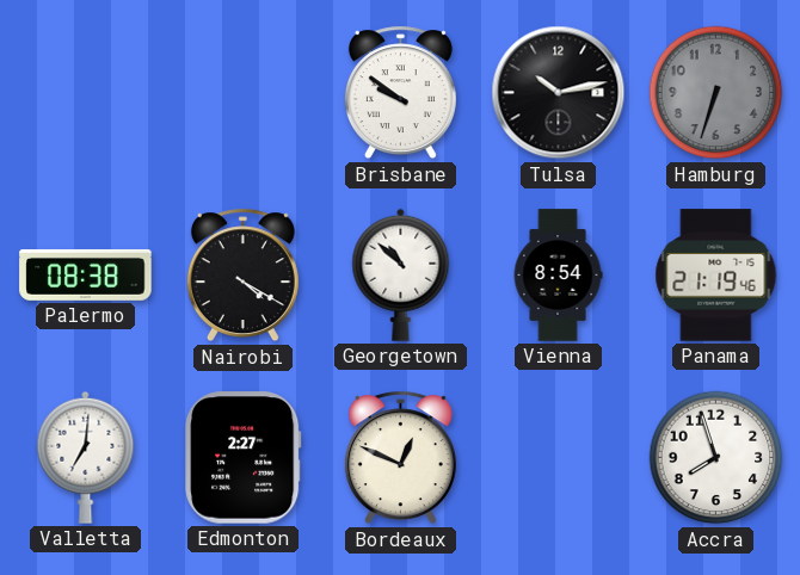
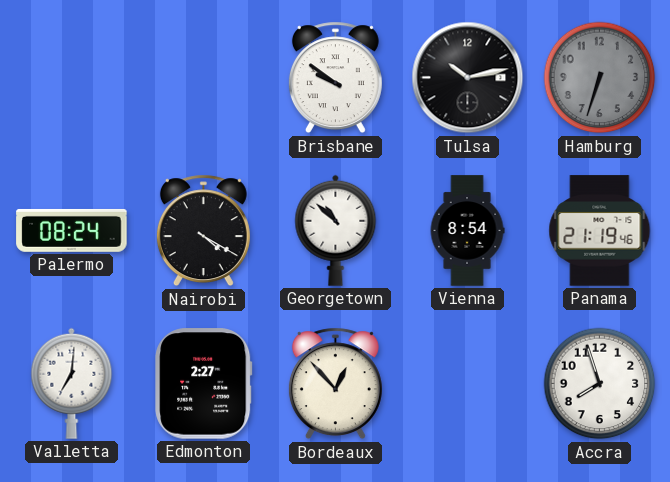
Palermo: 08:38 -> 08:24
Bordeaux: 12:49 -> 12:53
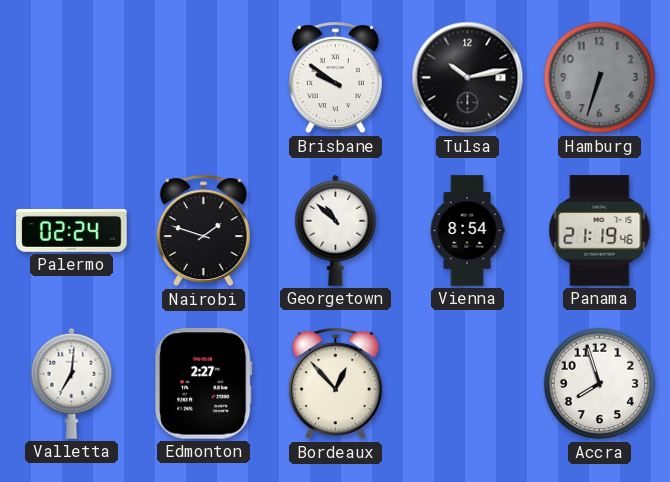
Palermo: 08:24 -> 02:24
Nairobi: 4:20 -> 1:48
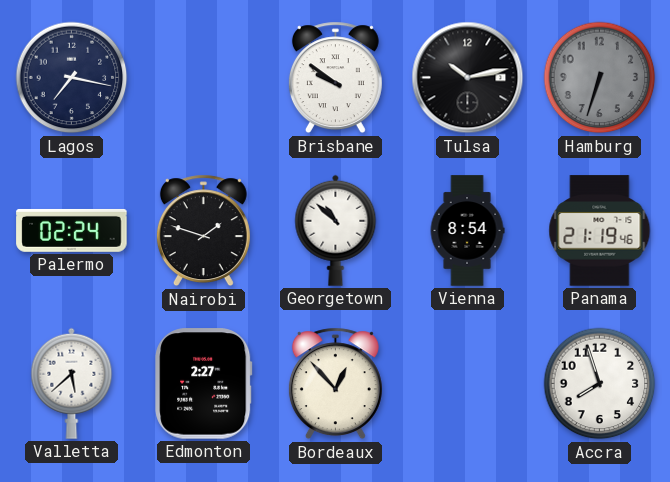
Lagos: none -> 7:17
Valletta: 7:01 -> 5:38
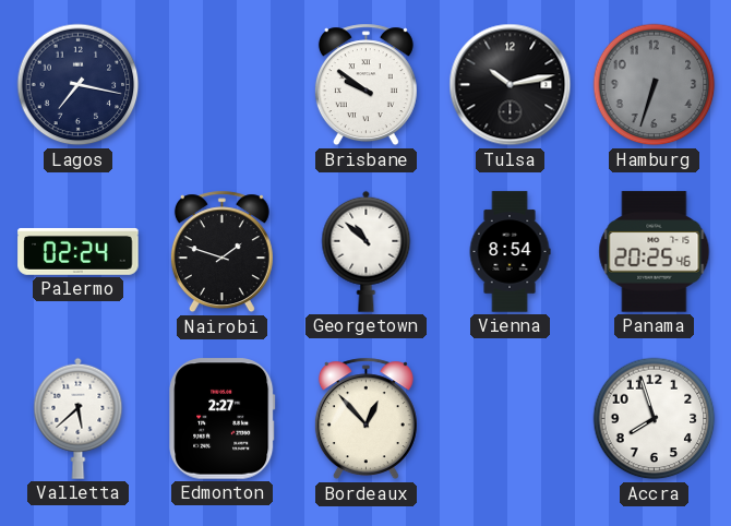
Panama: 21:19 -> 20:25
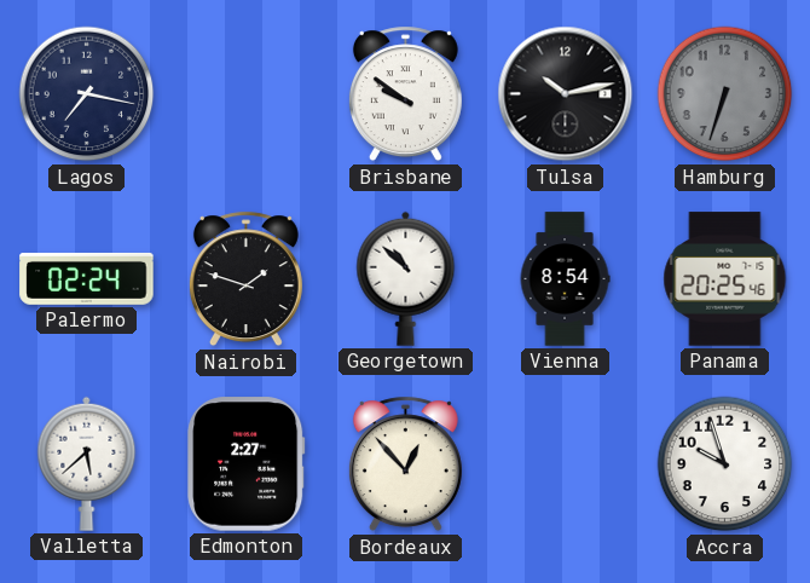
Accra: 7:57 -> 9:57
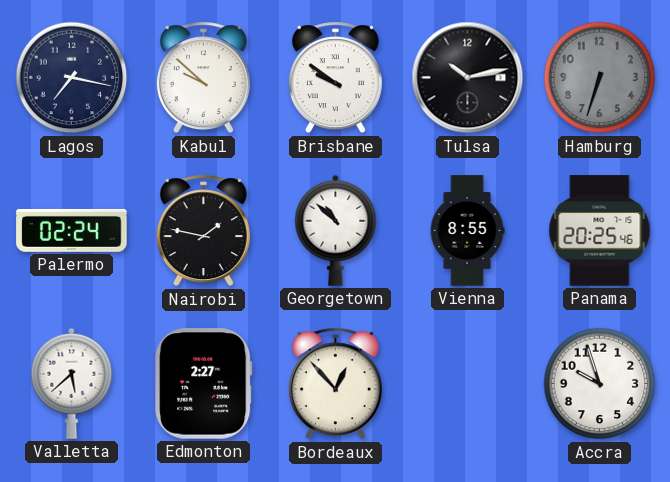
Kabul: none -> 9:52
Nairobi: 1:48 -> 1:47
Vienna: 8:54 -> 8:55
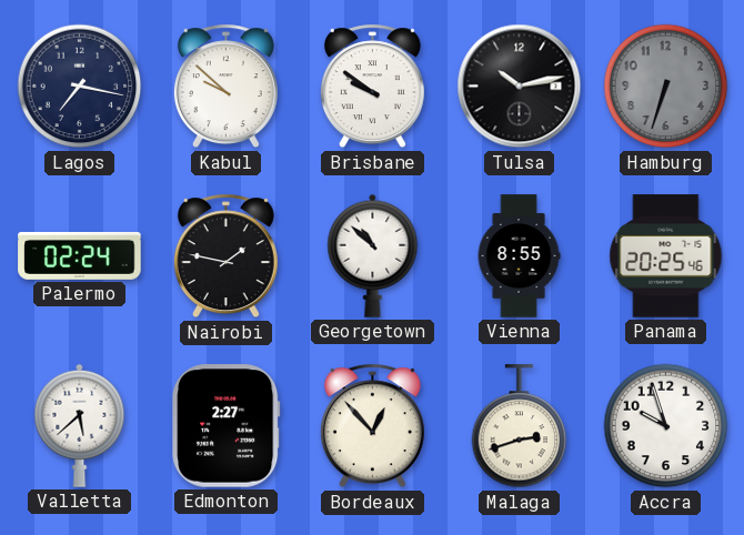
Malaga: none -> 2:42
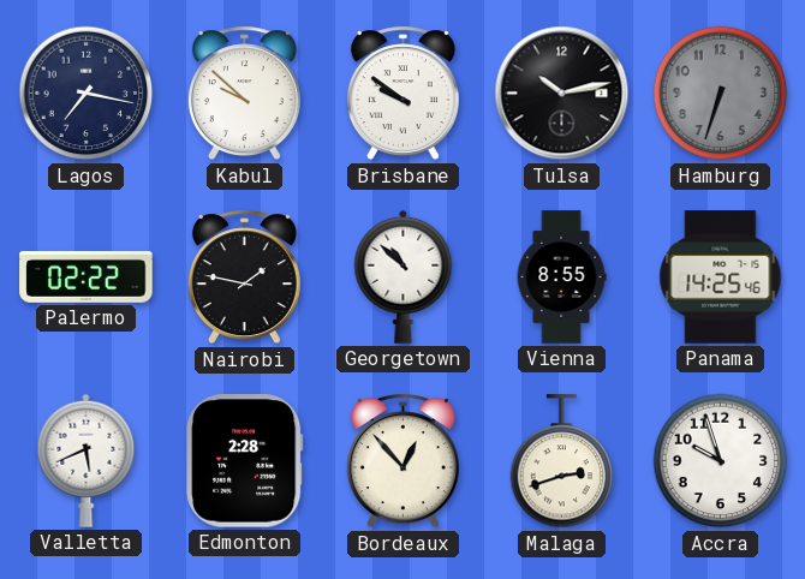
Palermo: 02:24 -> 02:22
Panama: 20:25 -> 14:25
Valletta: 5:38 -> 5:41
Edmonton: 2:27 -> 2:28
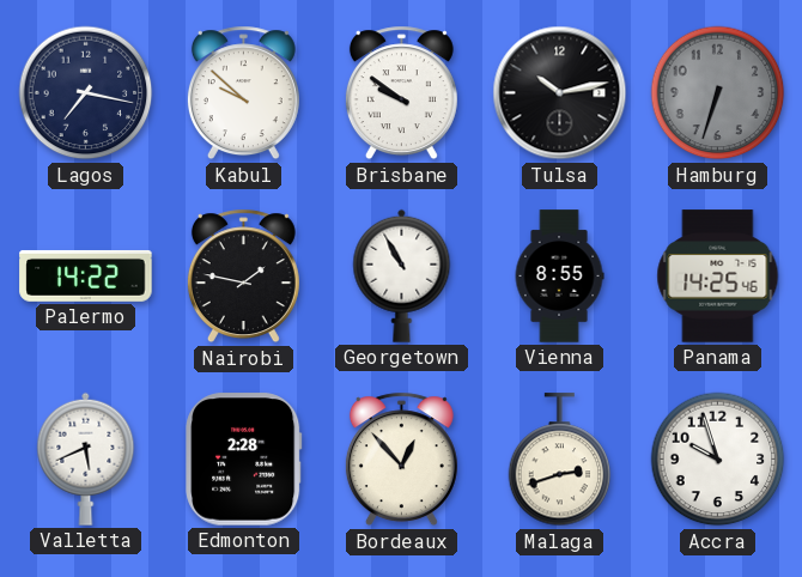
Palermo: 02:22 -> 14:22
Georgetown: 10:52 -> 10:55
